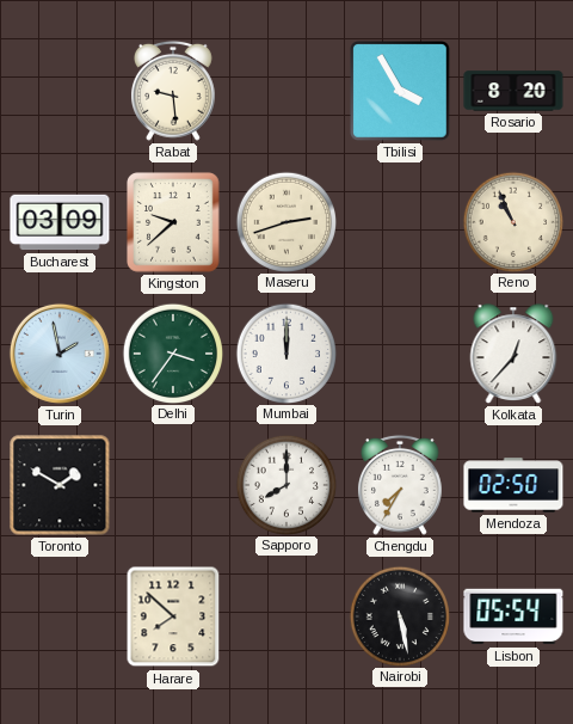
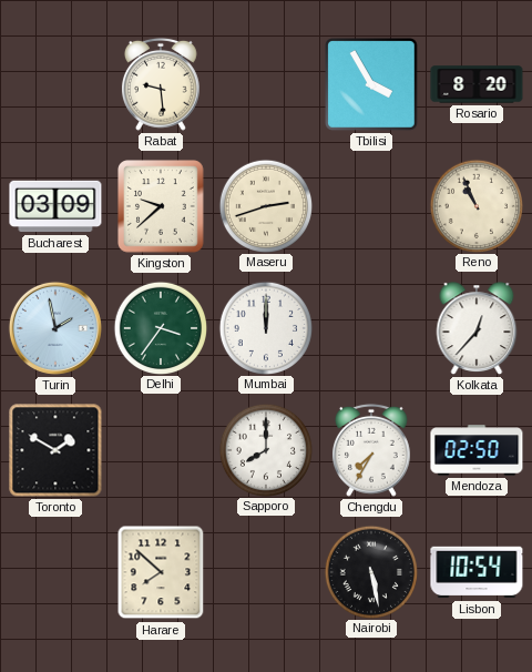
Lisbon: 05:54 -> 10:54
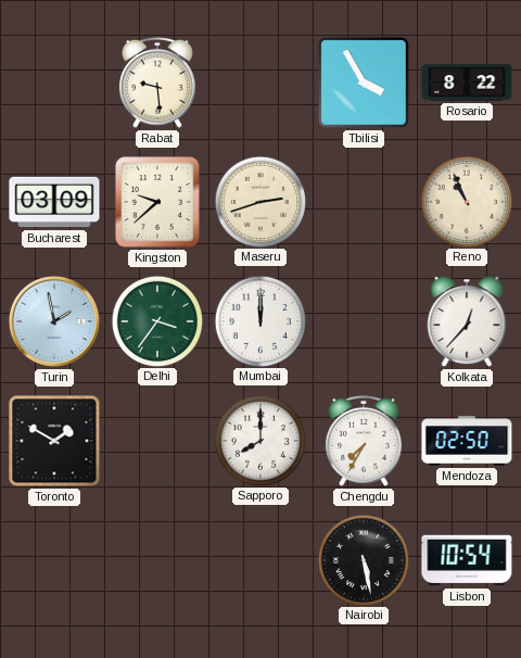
Rosario: 8:20 -> 8:22
Harare: 7:52 -> none
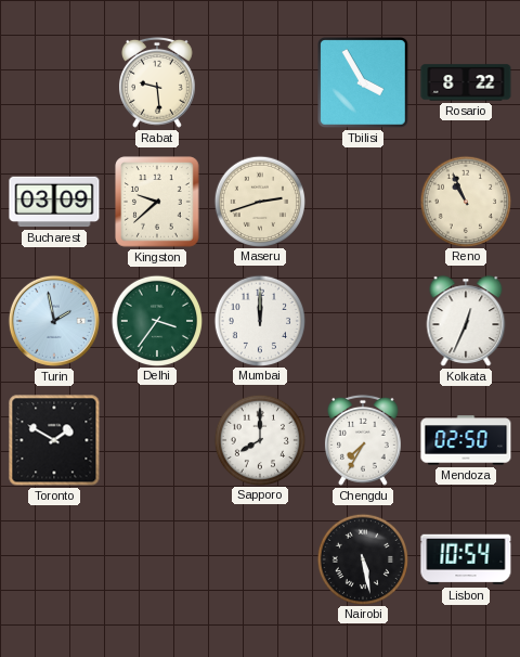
Kolkata: 12:37 -> 12:34
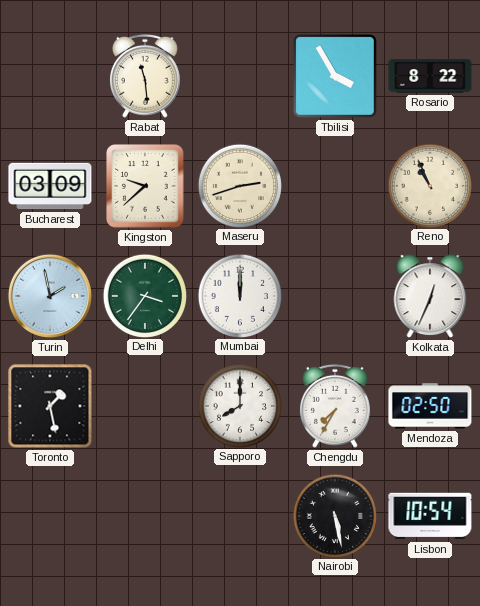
Rabat: 9:29 -> 11:29
Toronto: 1:50 -> 1:28
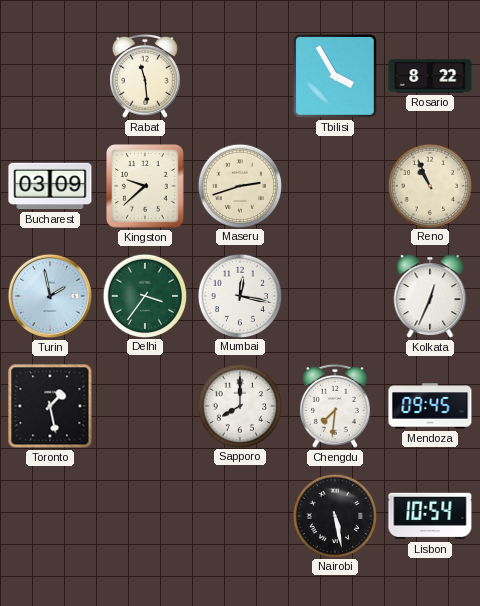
Mumbai: 12:00 -> 12:17
Chengdu: 7:35 -> 7:31
Mendoza: 02:50 -> 09:45
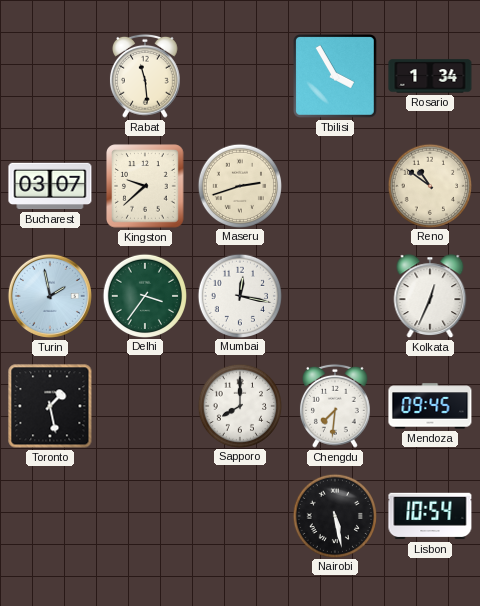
Rosario: 8:22 -> 1:34
Bucharest: 03:09 -> 03:07
Reno: 10:56 -> 10:51
